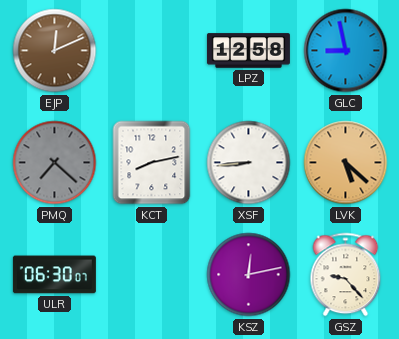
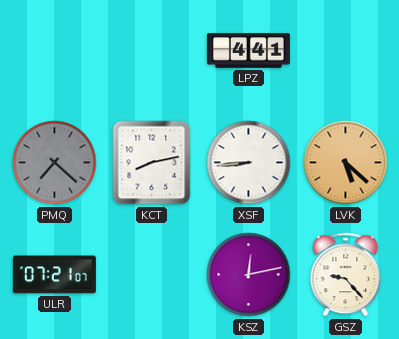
EJP: 12:11 -> none
LPZ: 12:58 -> 4:41
GLC: 8:58 -> none
ULR: 06:30 -> 07:21
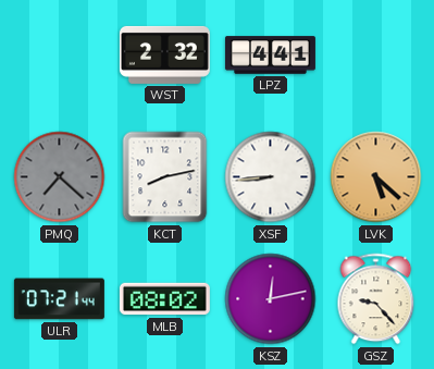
WST: none -> 2:32
ULR: 07:21:07 -> 07:21:44
MLB: none -> 08:02
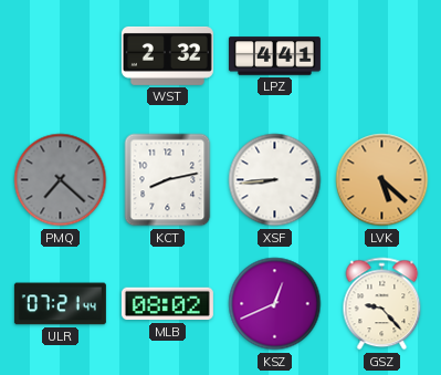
KSZ: 12:13 -> 12:41
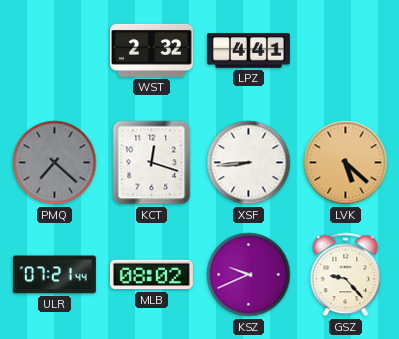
KCT: 8:13 -> 12:18
KSZ: 12:41 -> 9:41
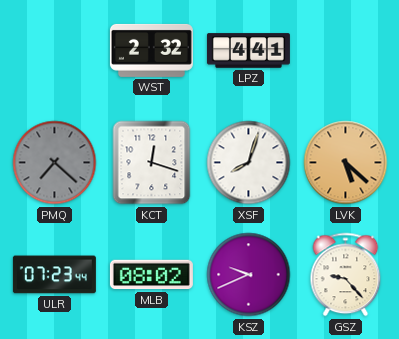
XSF: 8:44 -> 8:03
ULR: 07:21 -> 07:23
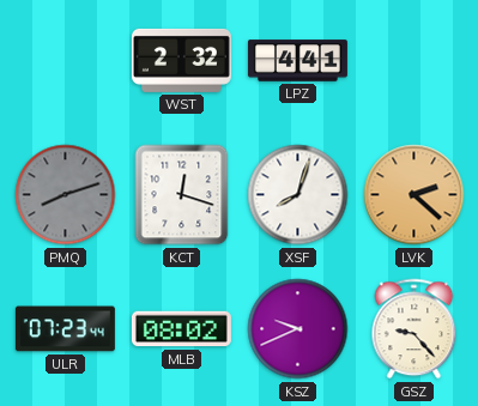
PMQ: 7:22 -> 8:12
LVK: 5:22 -> 2:22
